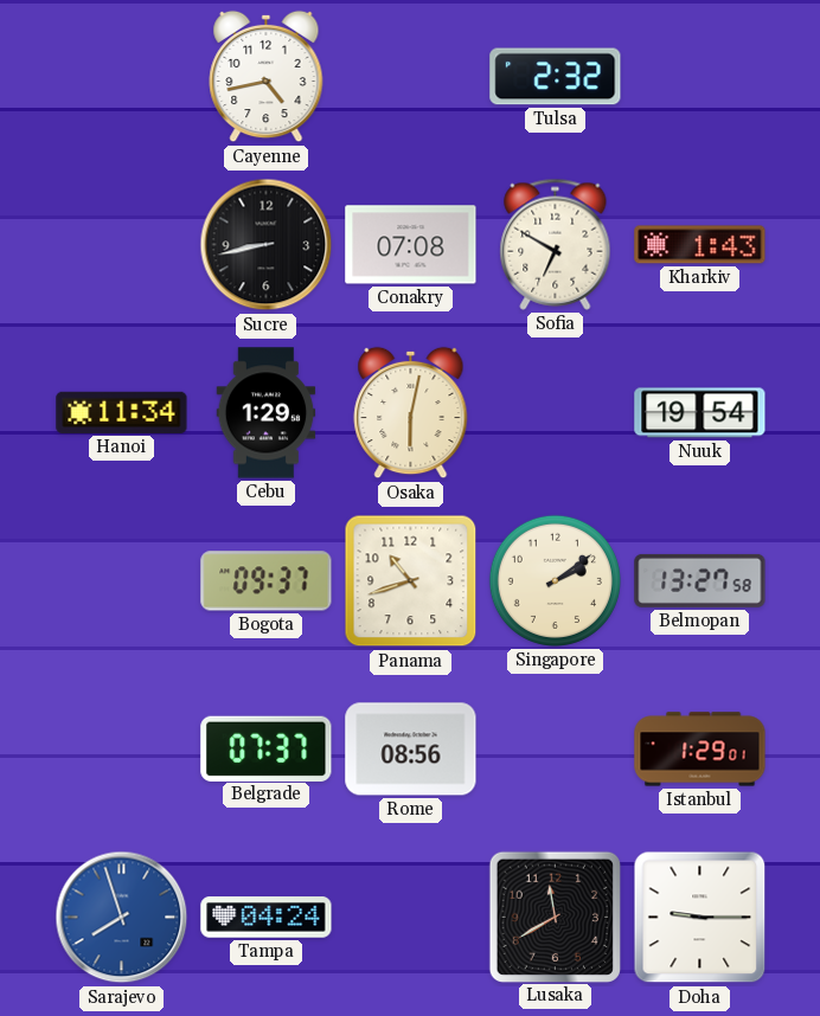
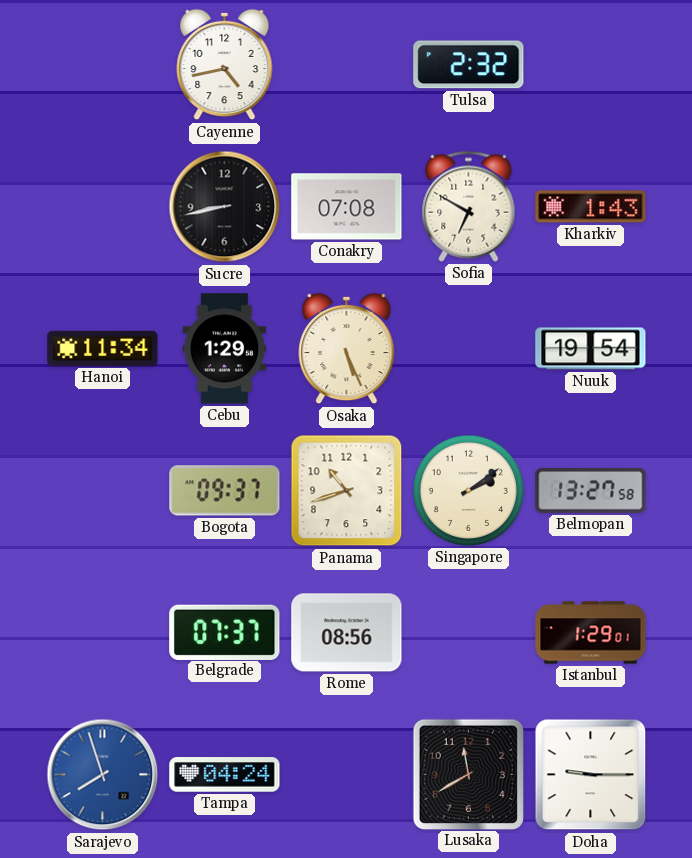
Osaka: 6:02 -> 5:26
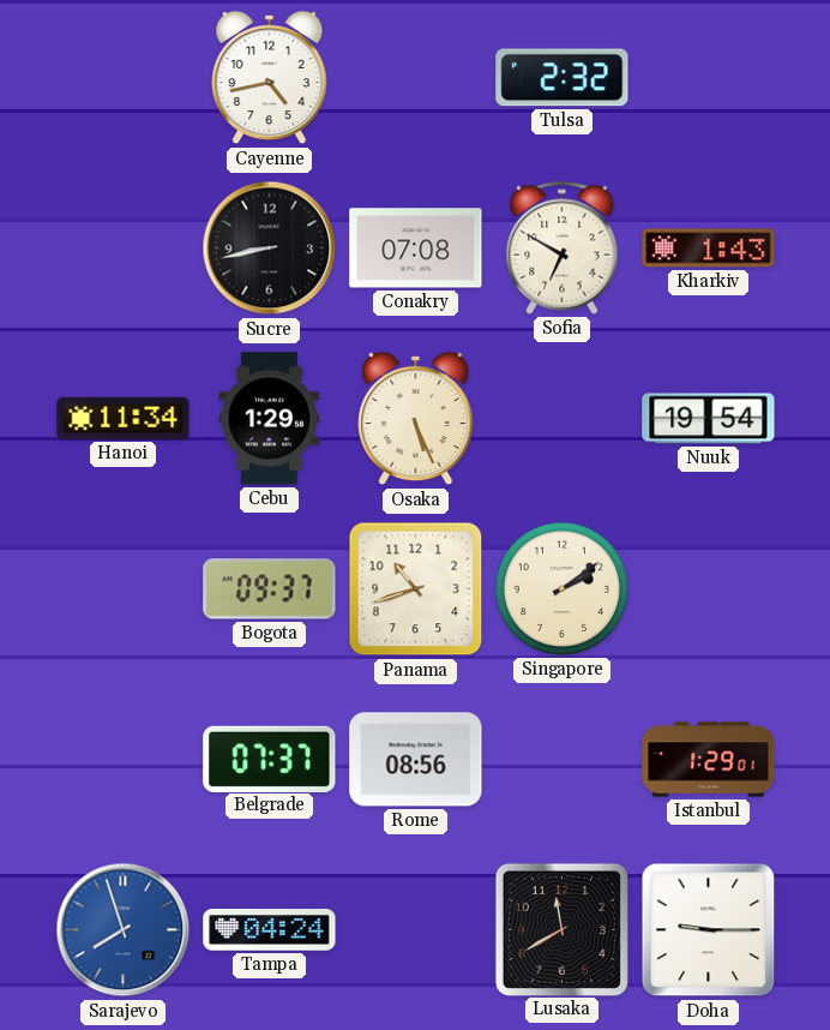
Belmopan: 13:27 -> none
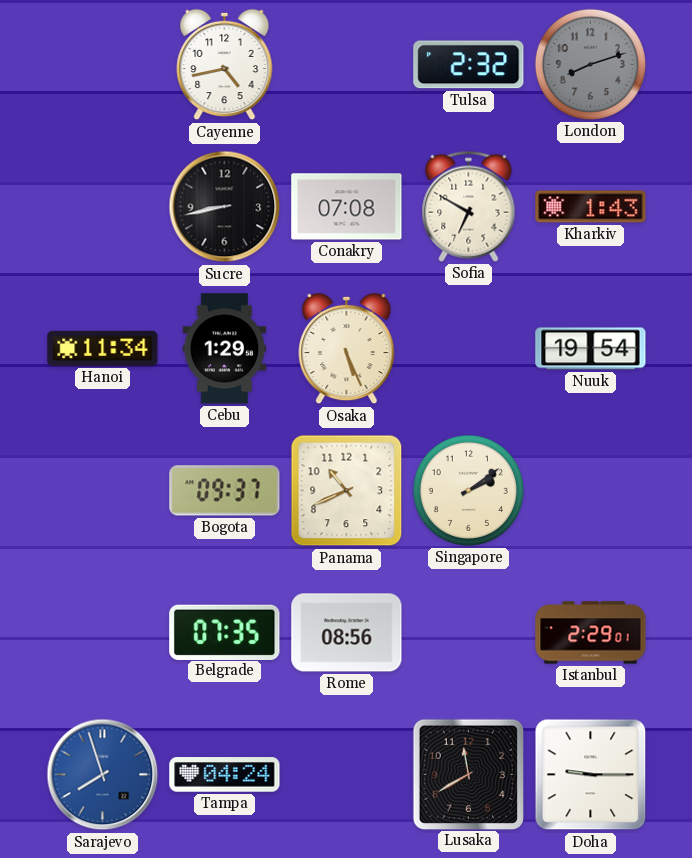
London: none -> 8:12
Panama: 10:42 -> 10:41
Belgrade: 07:37 -> 07:35
Istanbul: 1:29 -> 2:29
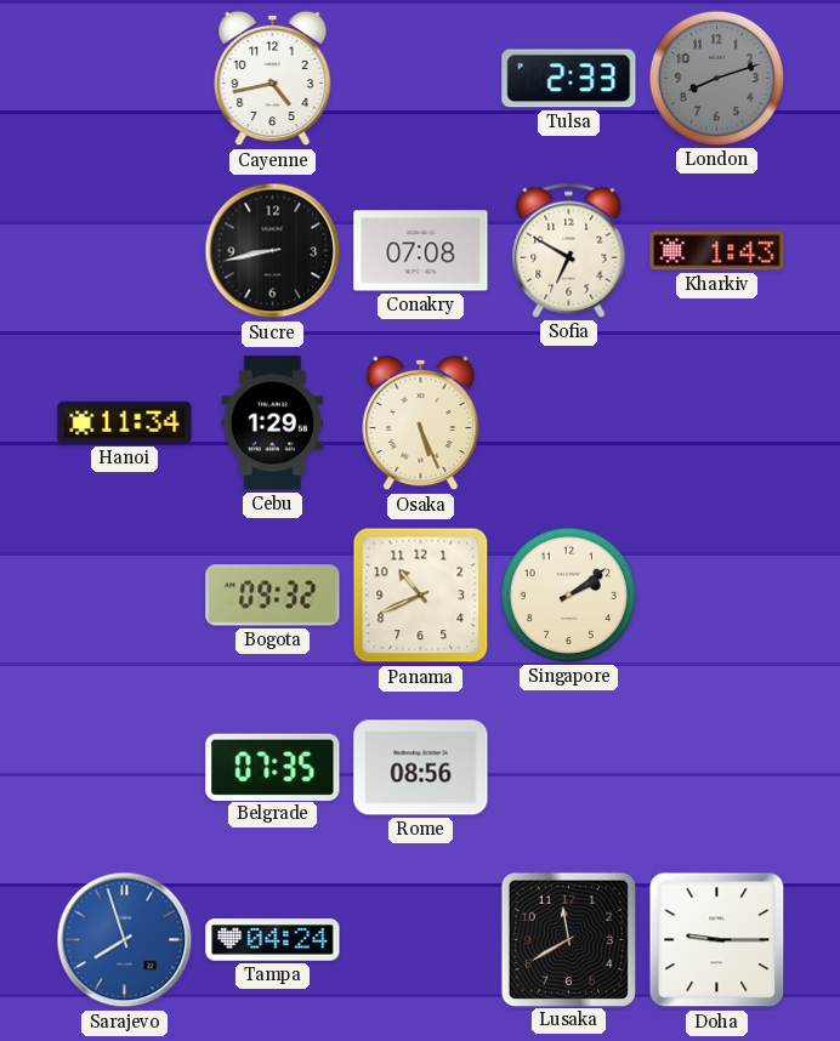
Tulsa: 2:32 -> 2:33
Nuuk: 19:54 -> none
Bogota: 09:37 -> 09:32
Istanbul: 2:29 -> none
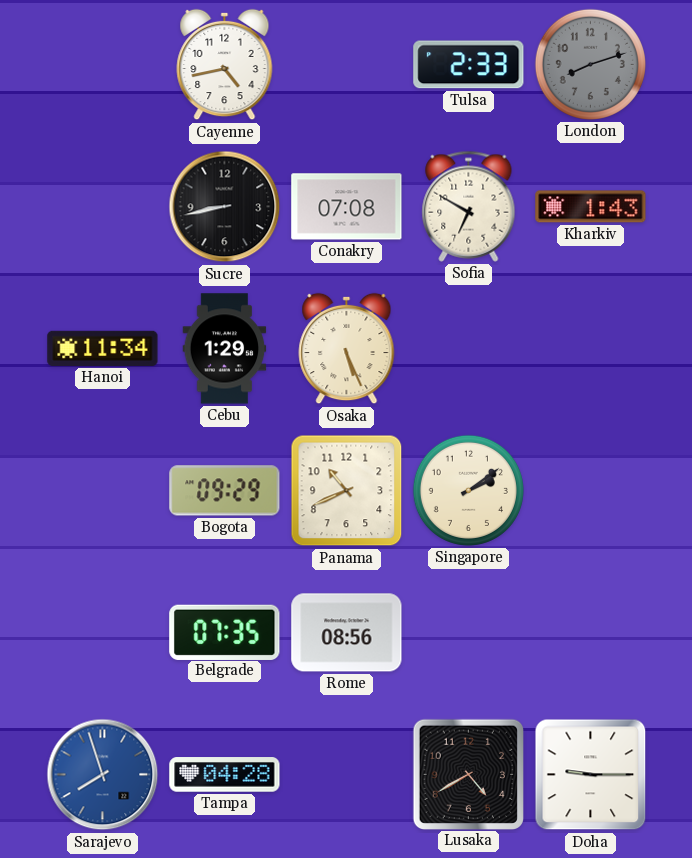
Bogota: 09:32 -> 09:29
Tampa: 04:24 -> 04:28
Lusaka: 11:40 -> 4:40
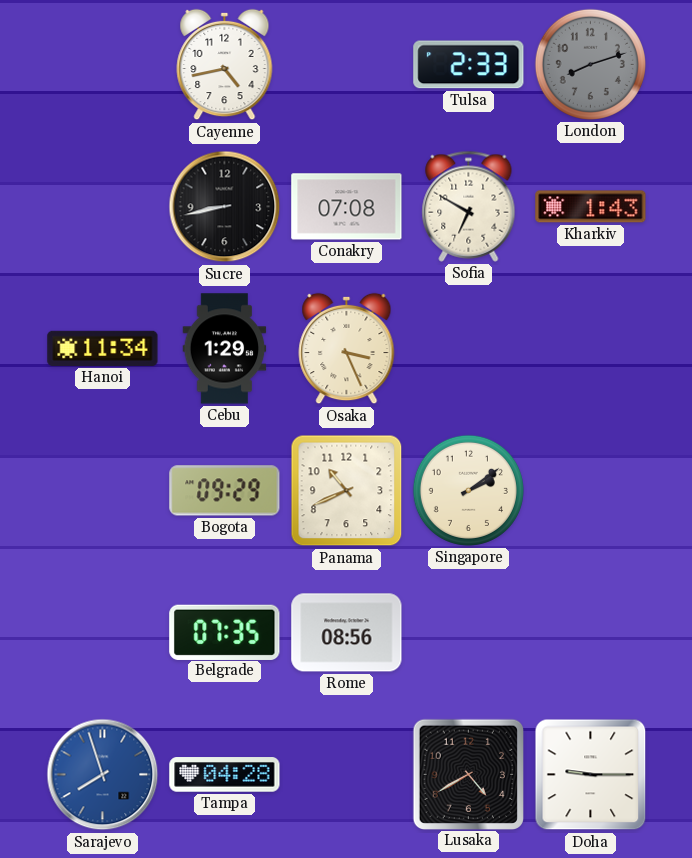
Osaka: 5:26 -> 3:26
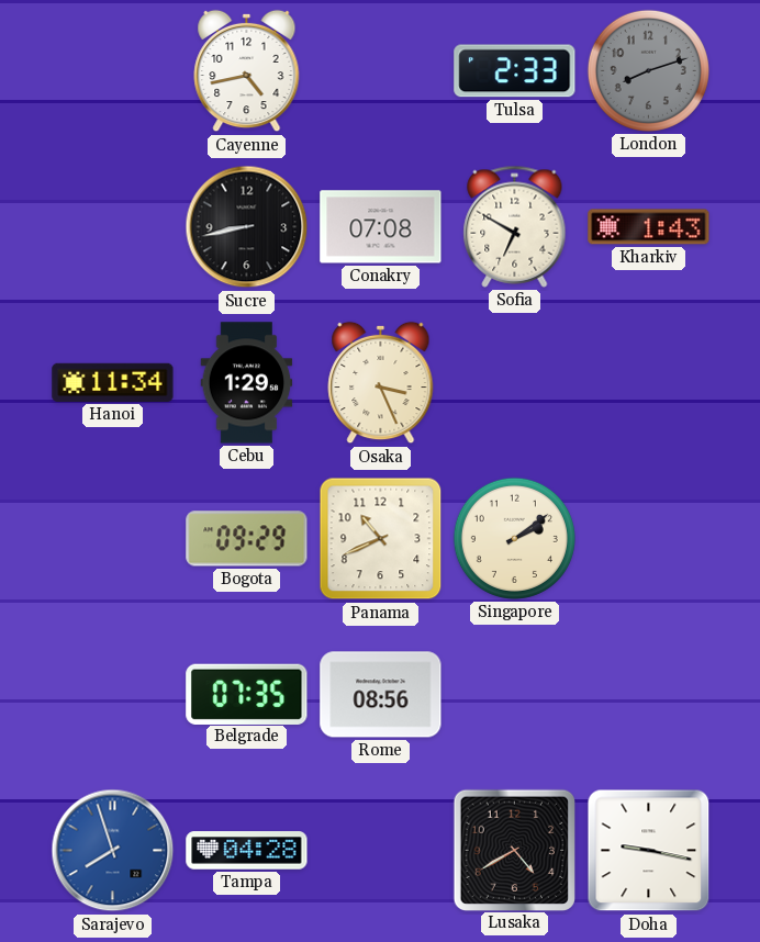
Doha: 9:15 -> 9:17
